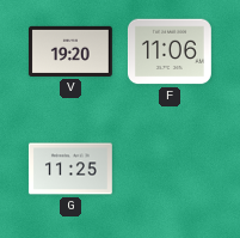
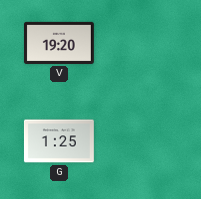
F: 11:06 -> none
G: 11:25 -> 1:25
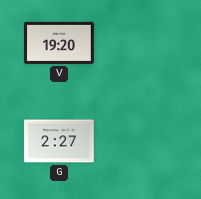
G: 1:25 -> 2:27
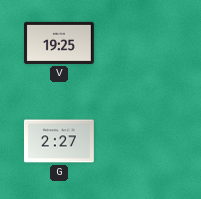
V: 19:20 -> 19:25
